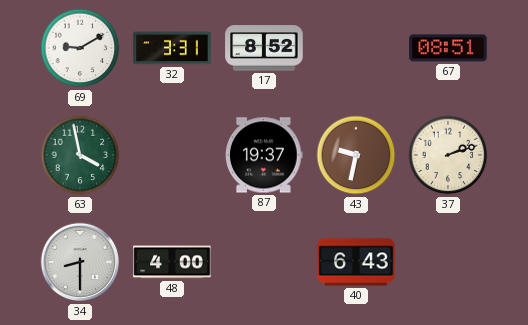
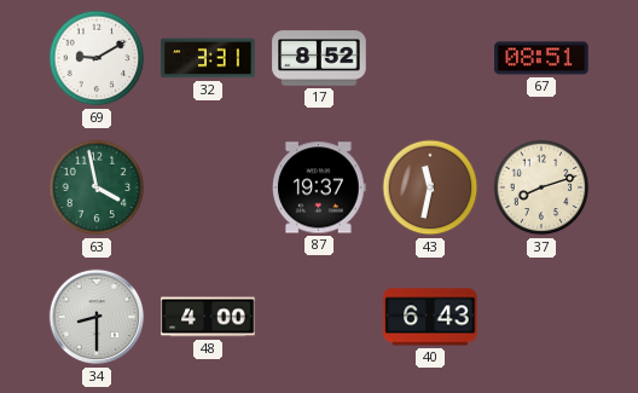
43: 9:32 -> 11:32
37: 2:12 -> 8:12
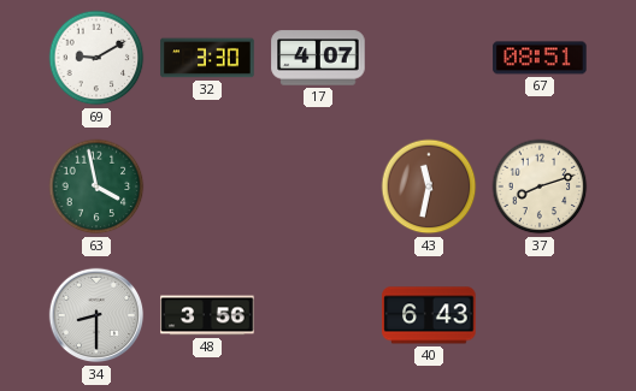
32: 3:31 -> 3:30
17: 8:52 -> 4:07
87: 19:37 -> none
48: 4:00 -> 3:56
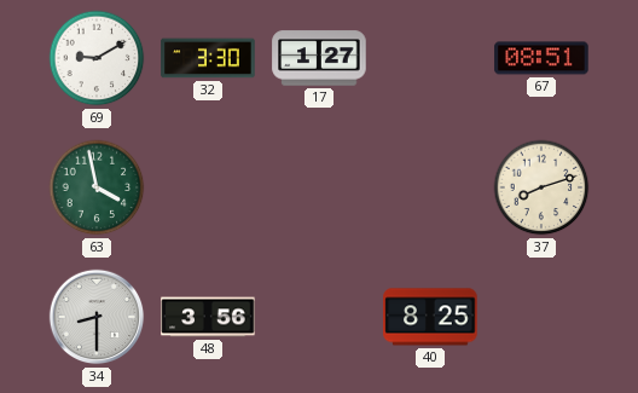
17: 4:07 -> 1:27
43: 11:32 -> none
40: 6:43 -> 8:25
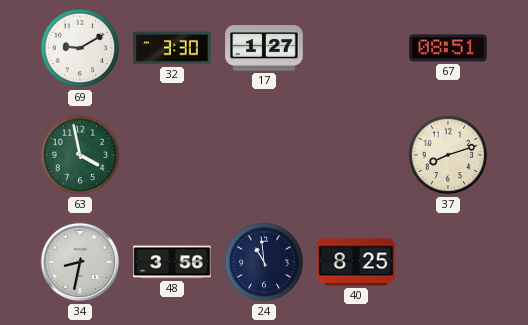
34: 8:30 -> 8:32
24: none -> 10:59
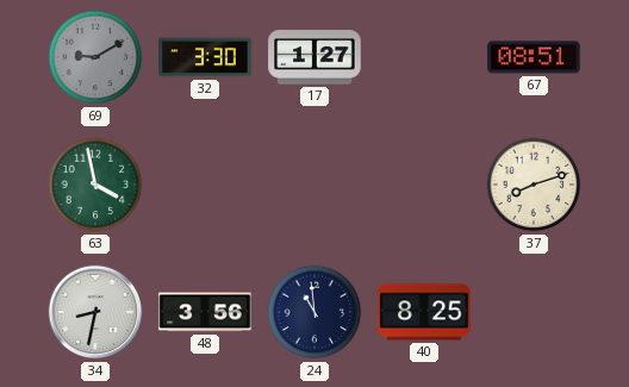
69 dial: white -> grey
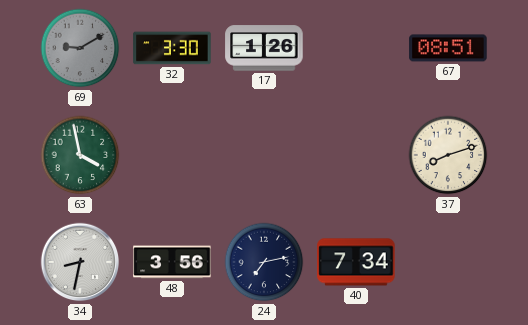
17: 1:27 -> 1:26
24: 10:59 -> 7:13
40: 8:25 -> 7:34
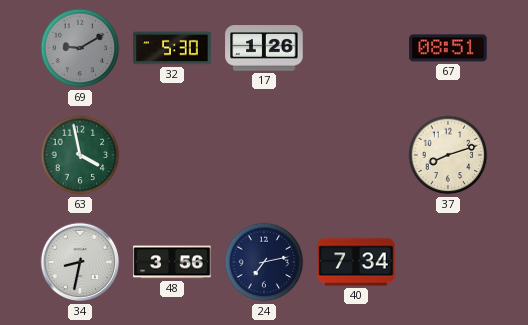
32: 3:30 -> 5:30
